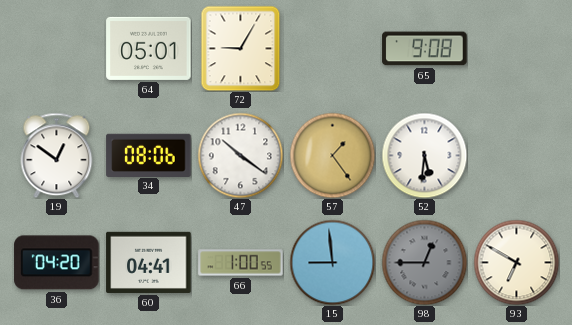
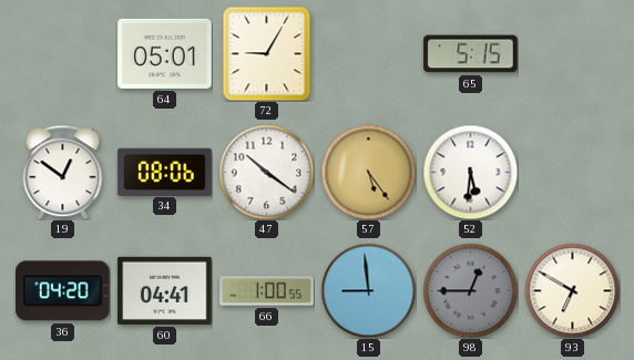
65: 9:08 -> 5:15
57: 1:24 -> 5:24
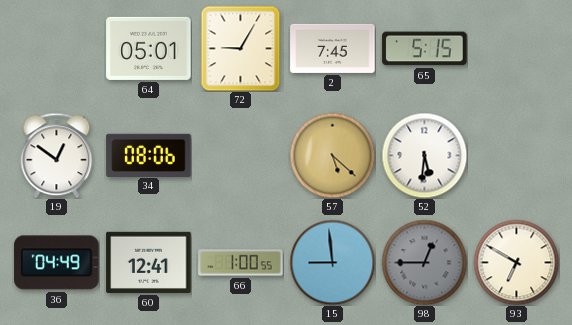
2: none -> 7:45
47: 10:21 -> none
57: 5:24 -> 5:22
36: 04:20 -> 04:49
60: 04:41 -> 12:41
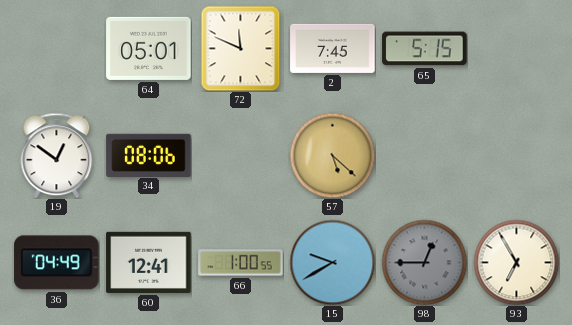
72: 9:05 -> 11:49
52: 5:31 -> none
15: 8:59 -> 9:40
93: 6:50 -> 6:55
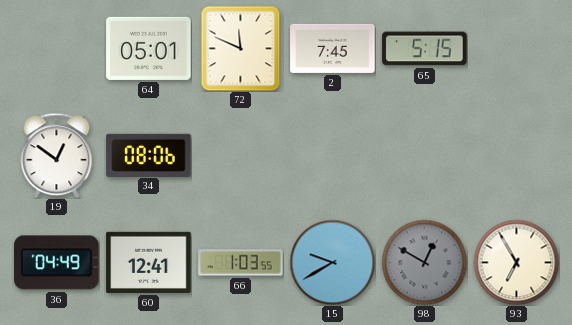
57: 5:22 -> none
66: 1:00 -> 1:03
98: 12:45 -> 12:50
